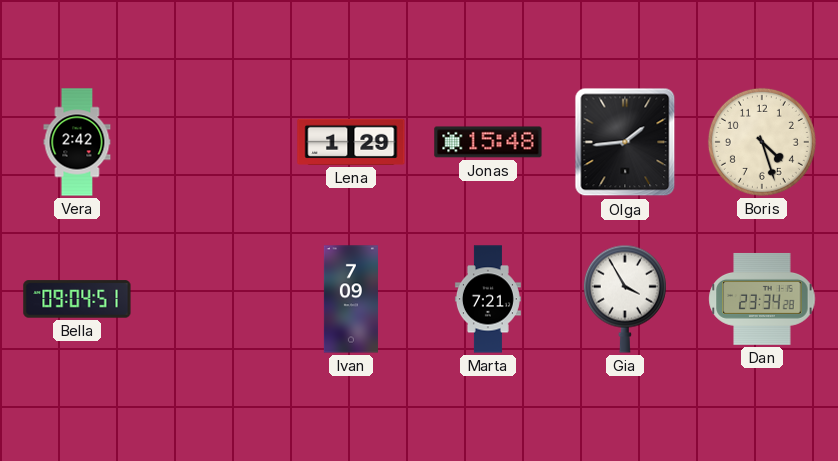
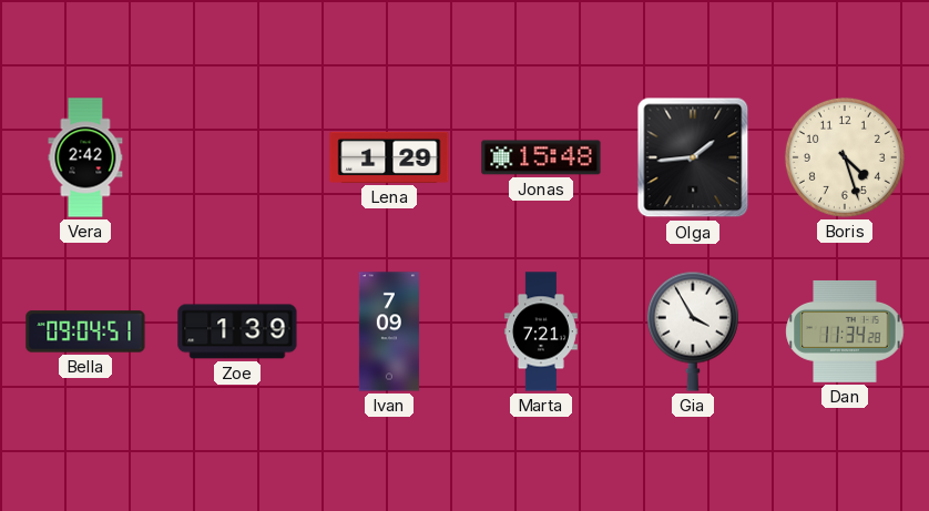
Zoe: none -> 1:39
Dan: 23:34 -> 11:34
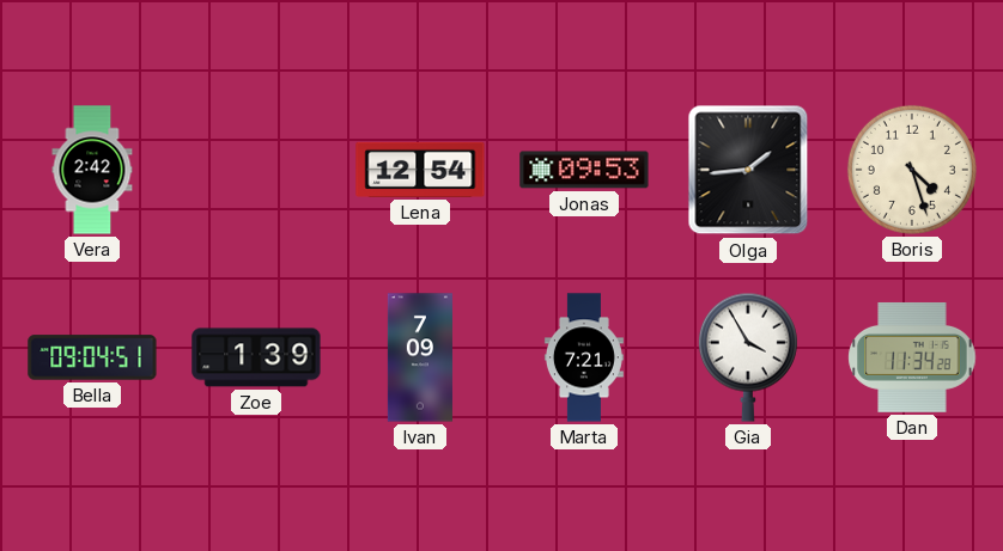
Lena: 1:29 -> 12:54
Jonas: 15:48 -> 09:53
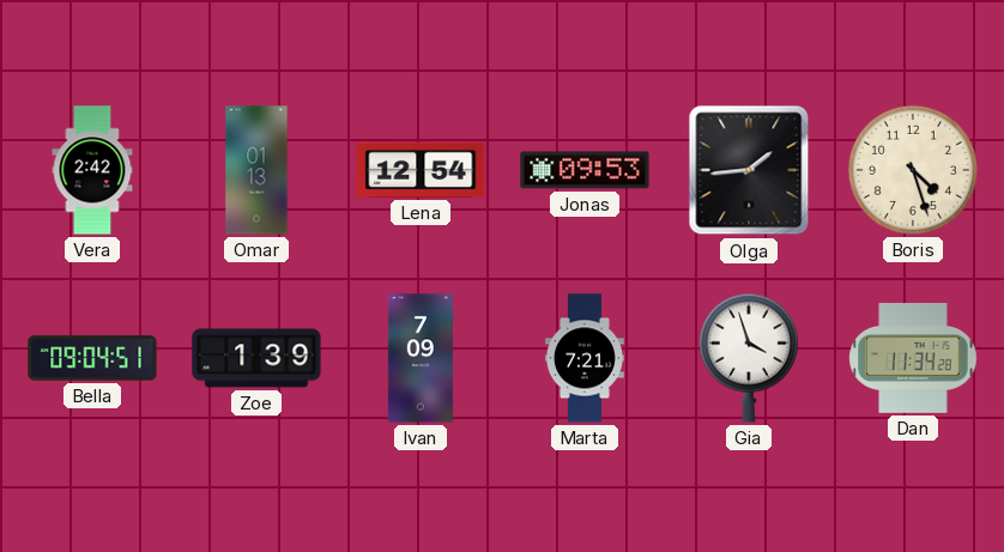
Omar: none -> 01:13
Gia: 3:55 -> 3:57
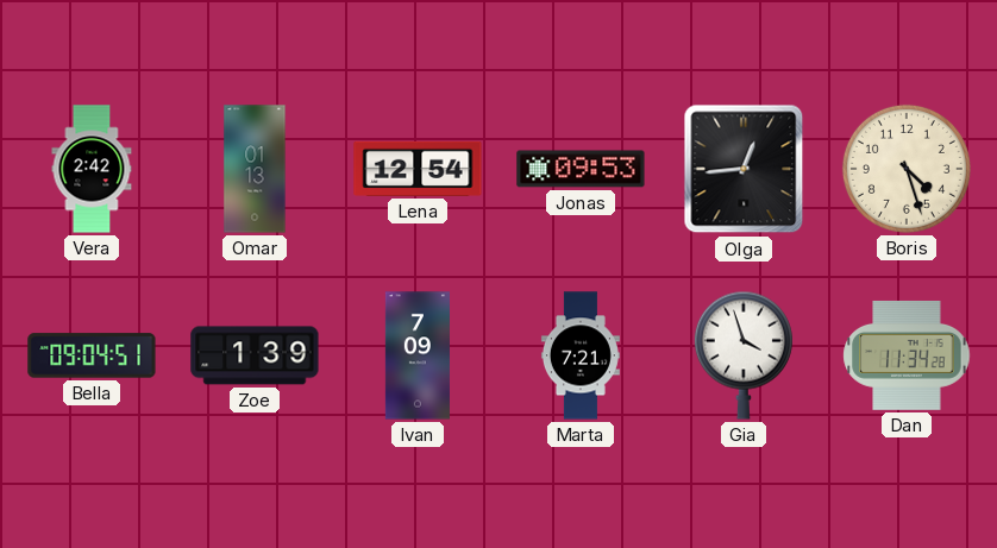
Olga: 1:44 -> 12:44
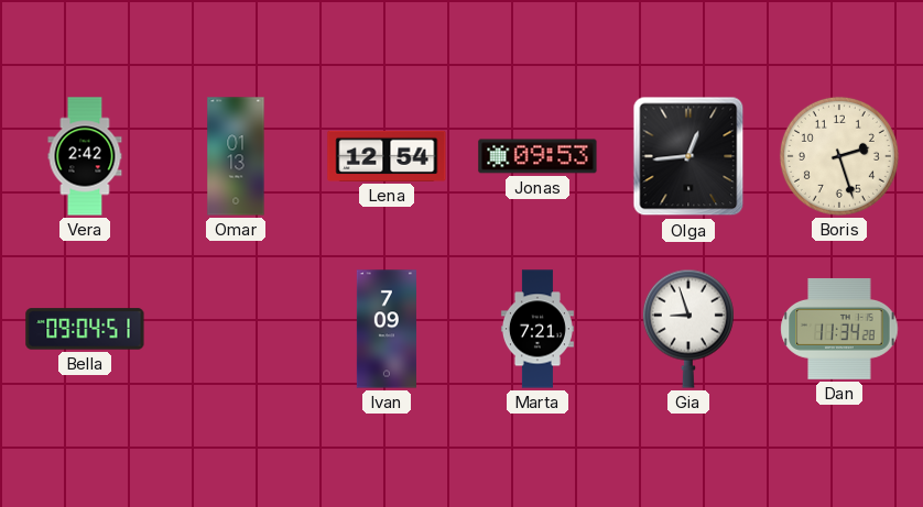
Boris: 4:27 -> 2:27
Zoe: 1:39 -> none
Gia: 3:57 -> 8:57
